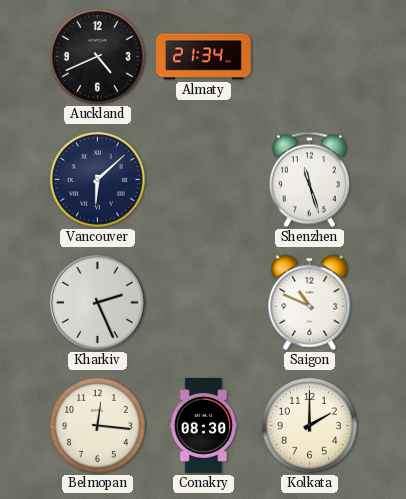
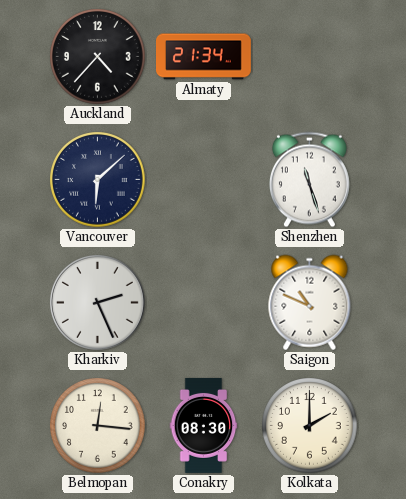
Auckland: 4:41 -> 4:37
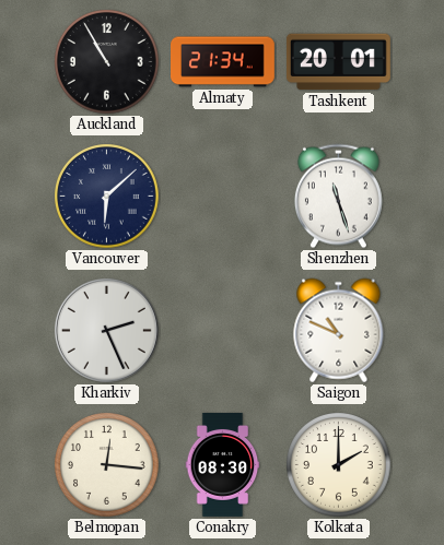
Auckland: 4:37 -> 10:55
Tashkent: none -> 20:01
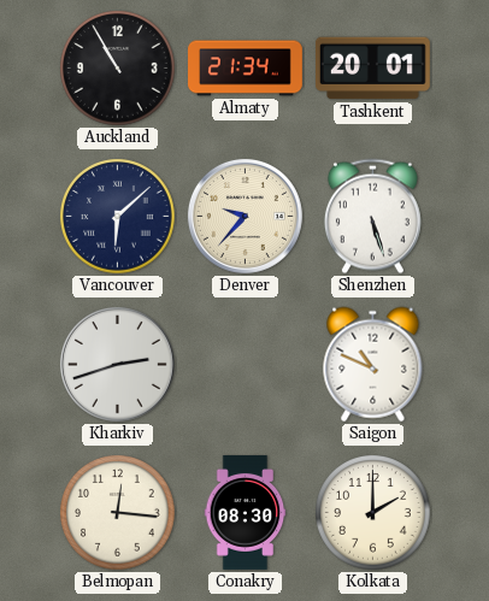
Denver: none -> 9:37
Shenzhen: 11:27 -> 5:27
Kharkiv: 2:26 -> 2:42
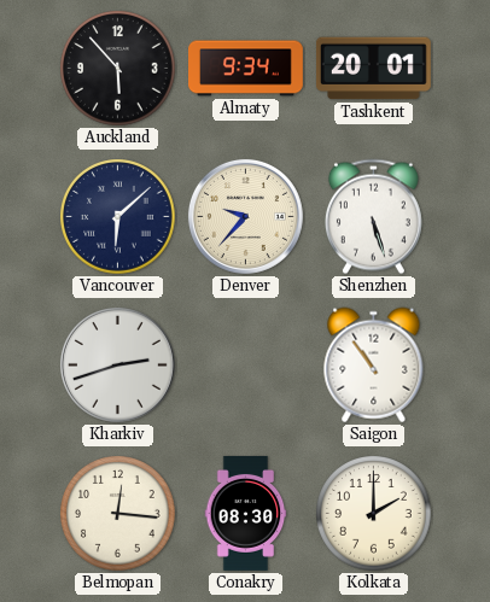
Auckland: 10:55 -> 5:53
Almaty: 21:34 -> 9:34
Saigon: 10:49 -> 10:54
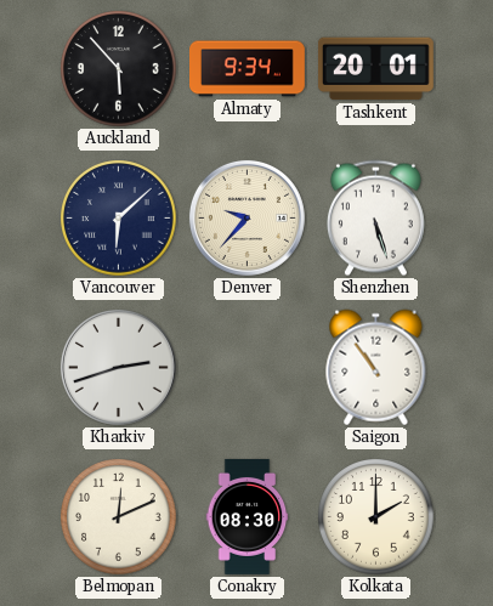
Belmopan: 12:16 -> 12:11
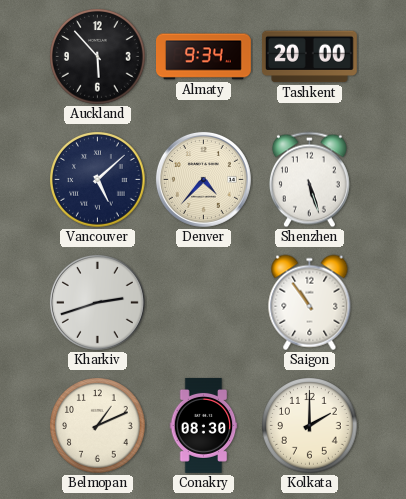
Tashkent: 20:01 -> 20:00
Vancouver: 6:08 -> 5:08
Denver: 9:37 -> 4:37
Belmopan: 12:11 -> 1:11
